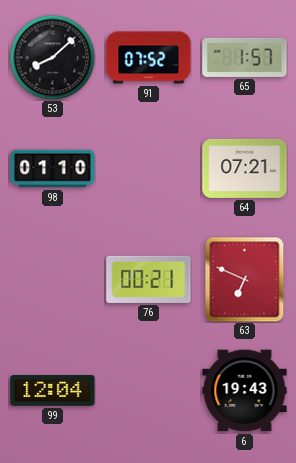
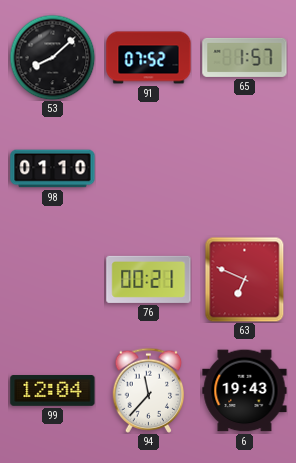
64: 07:21 -> none
94: none -> 11:37
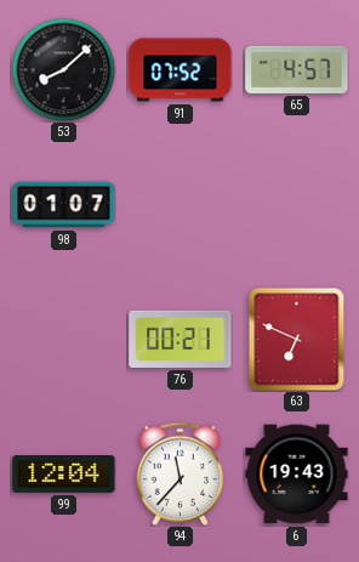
65: 1:57 -> 4:57
98: 01:10 -> 01:07
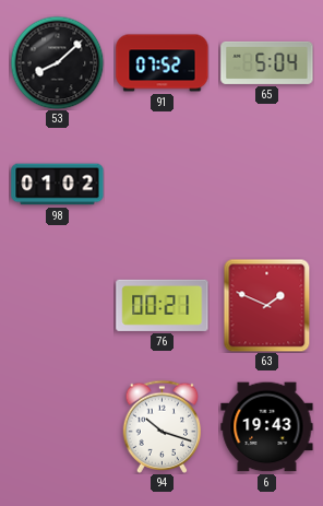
65: 4:57 -> 5:04
98: 01:07 -> 01:02
63: 6:49 -> 1:49
99: 12:04 -> none
94: 11:37 -> 10:18
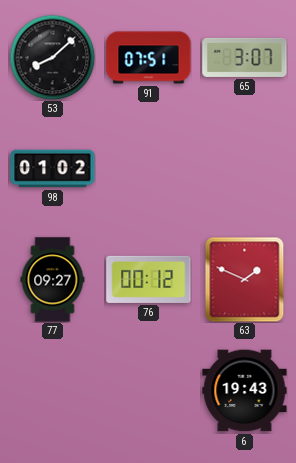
91: 07:52 -> 07:51
65: 5:04 -> 3:07
77: none -> 09:27
76: 00:21 -> 00:12
94: 10:18 -> none
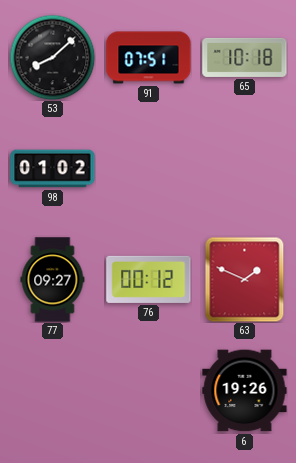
65: 3:07 -> 10:18
6: 19:43 -> 19:26
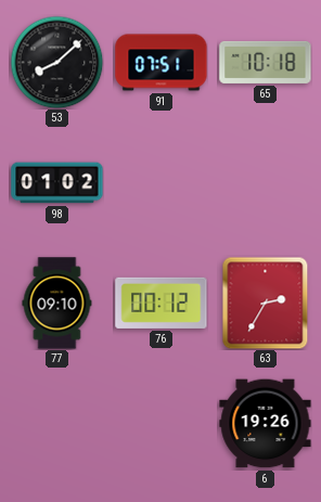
77: 09:27 -> 09:10
63: 1:49 -> 2:35
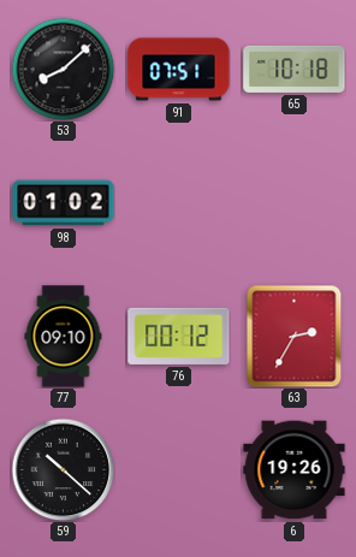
59: none -> 10:22
